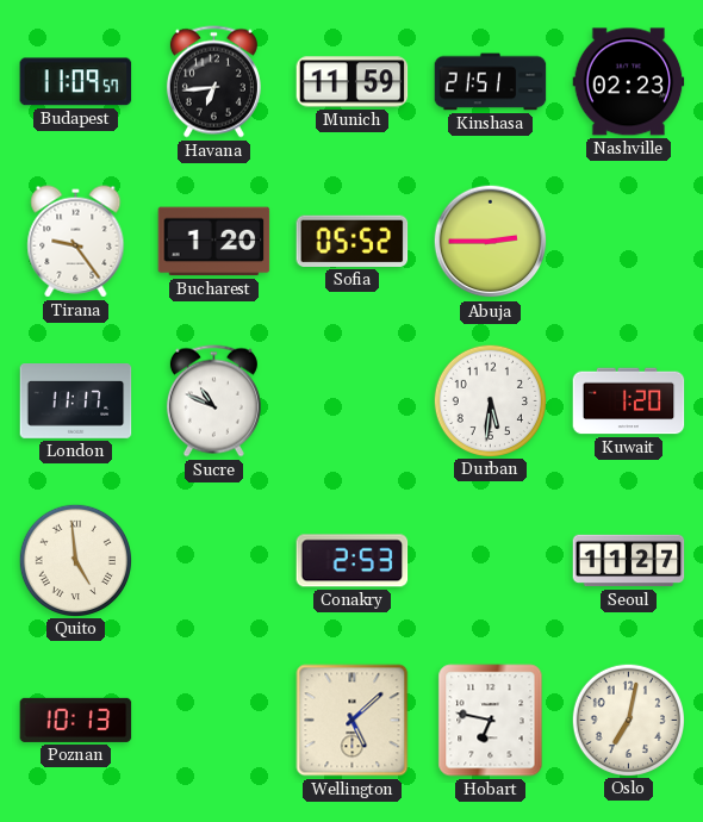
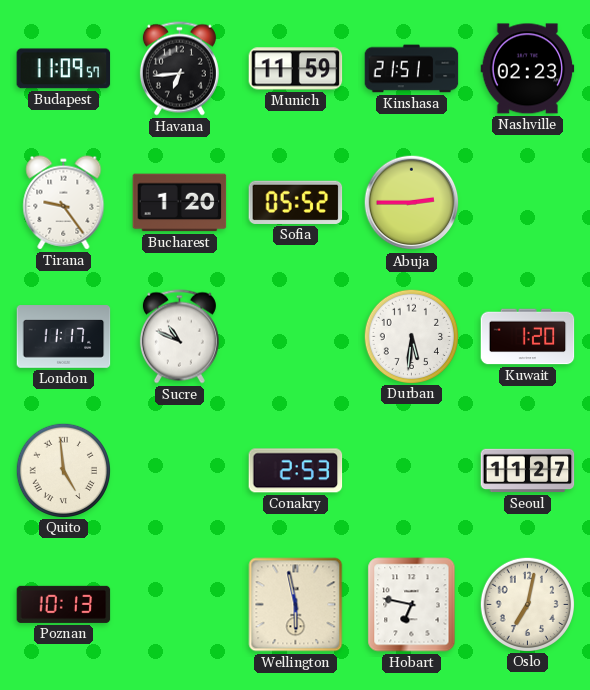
Wellington: 5:08 -> 5:58
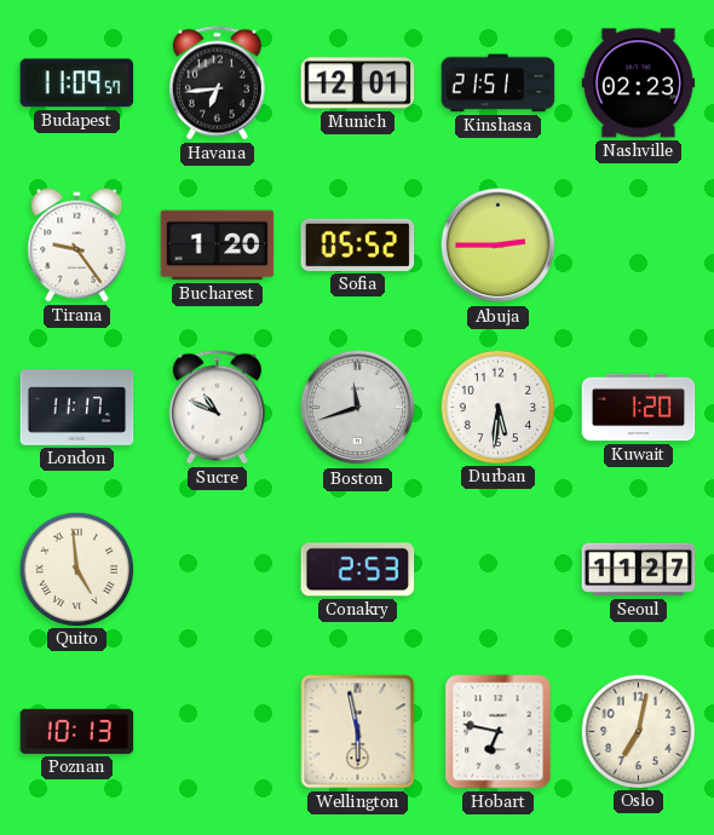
Munich: 11:59 -> 12:01
Boston: none -> 11:42
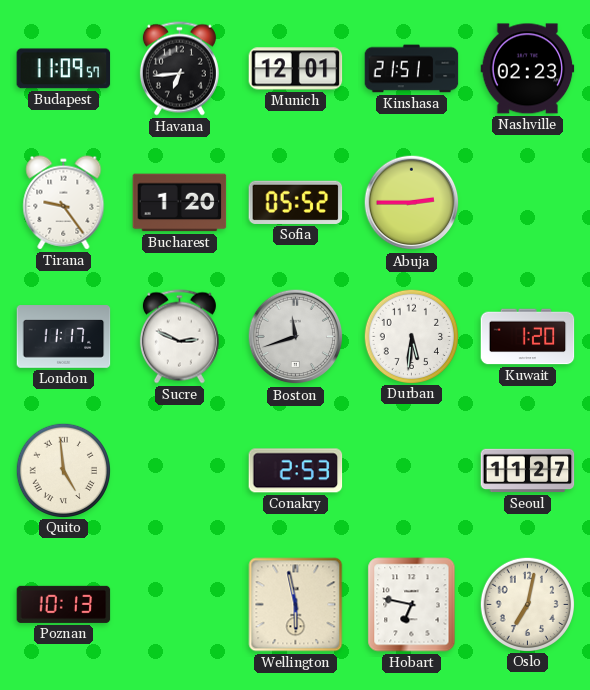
Sucre: 10:49 -> 2:49
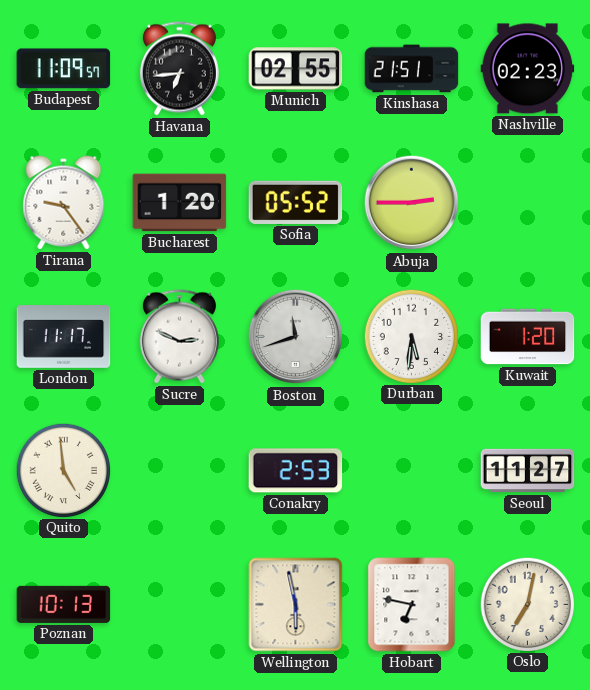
Munich: 12:01 -> 02:55
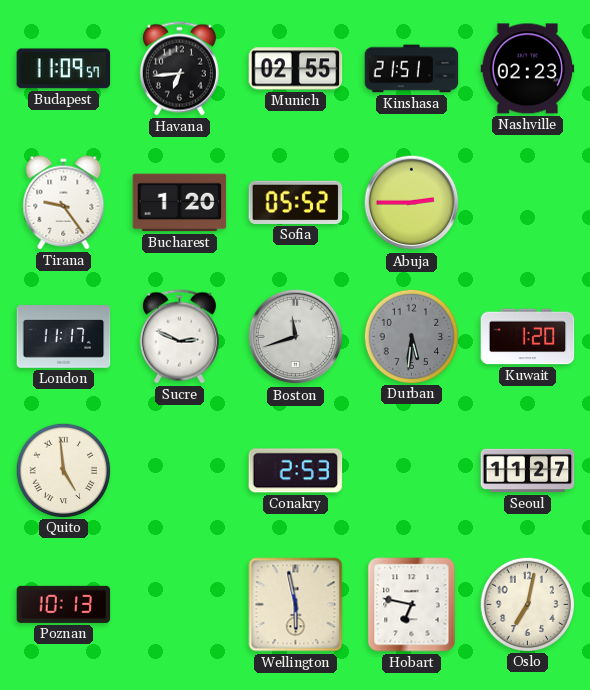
Durban dial: white -> grey
